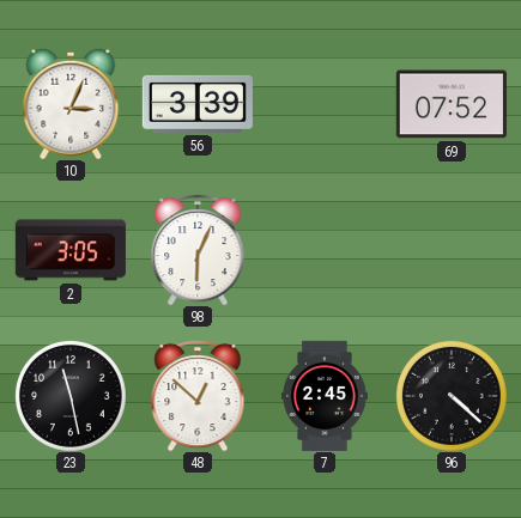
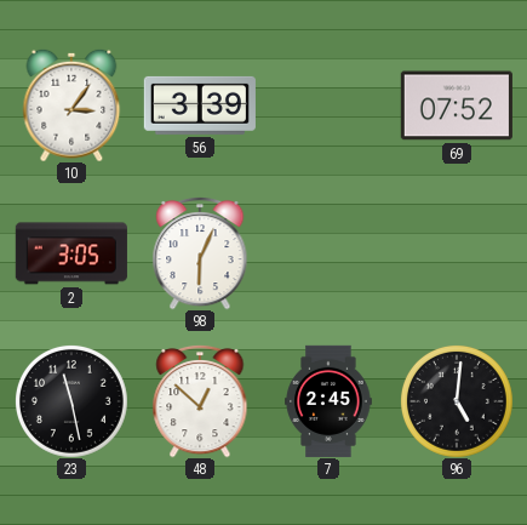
10: 3:04 -> 3:06
96: 4:22 -> 5:01
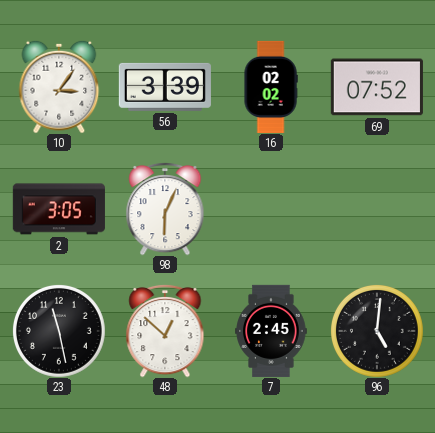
16: none -> 02:02
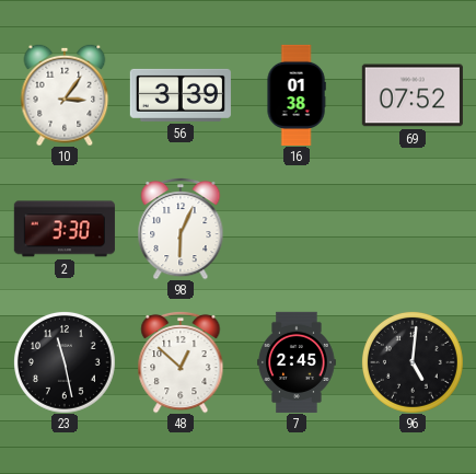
16: 02:02 -> 01:38
2: 3:05 -> 3:30
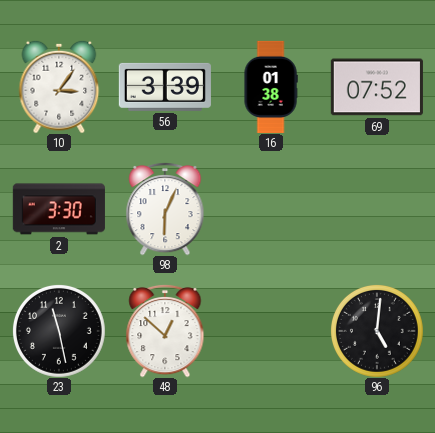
7: 2:45 -> none
